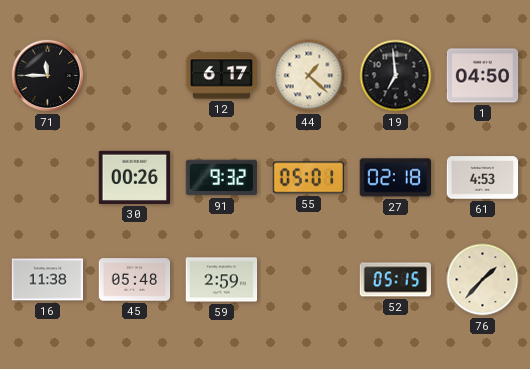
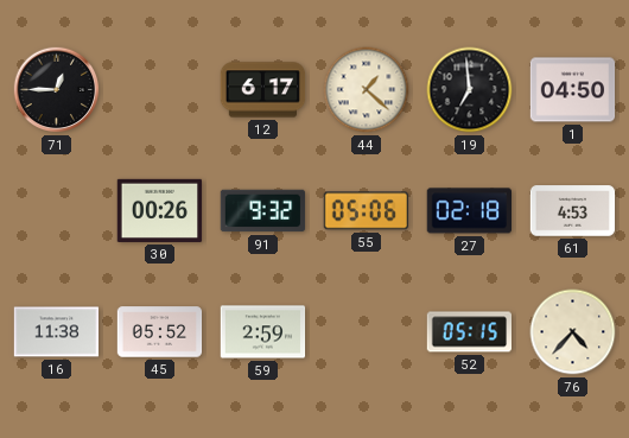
71: 11:45 -> 12:45
55: 05:01 -> 05:06
45: 05:48 -> 05:52
76: 1:37 -> 4:37
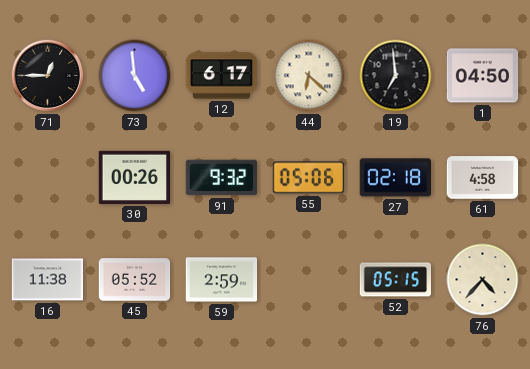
73: none -> 4:59
44: 1:22 -> 6:22
61: 4:53 -> 4:58
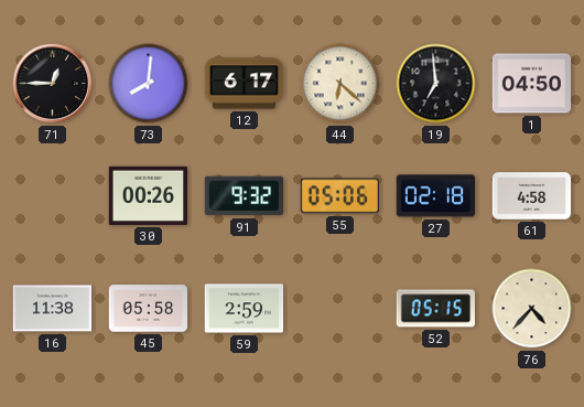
73: 4:59 -> 8:01
45: 05:52 -> 05:58
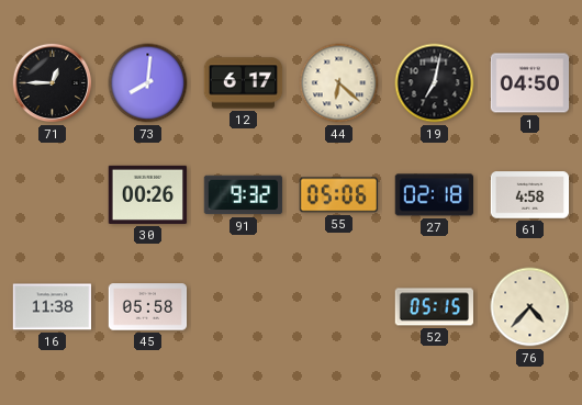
19: 6:59 -> 7:02
59: 2:59 -> none
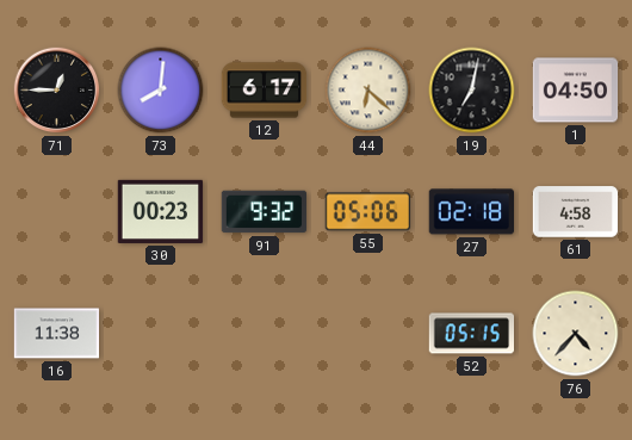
30: 00:26 -> 00:23
45: 05:58 -> none
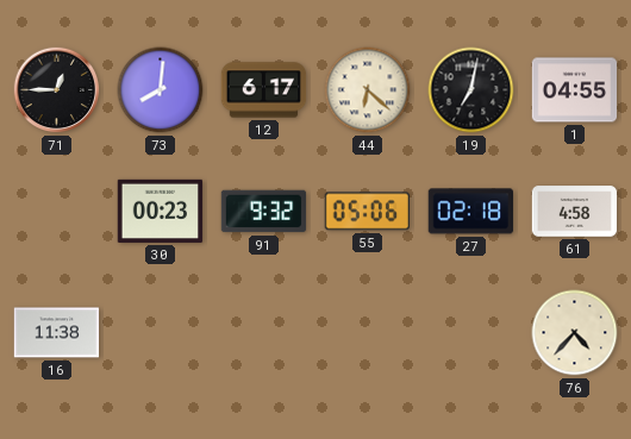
1: 04:50 -> 04:55
52: 05:15 -> none
